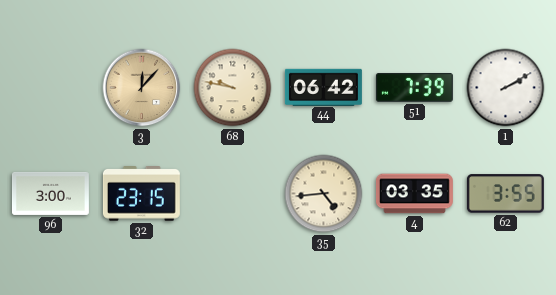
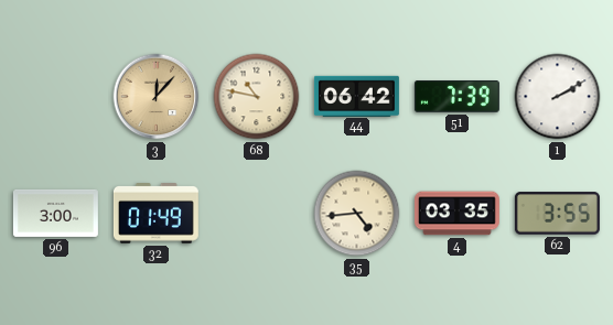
68: 9:47 -> 10:47
32: 23:15 -> 01:49
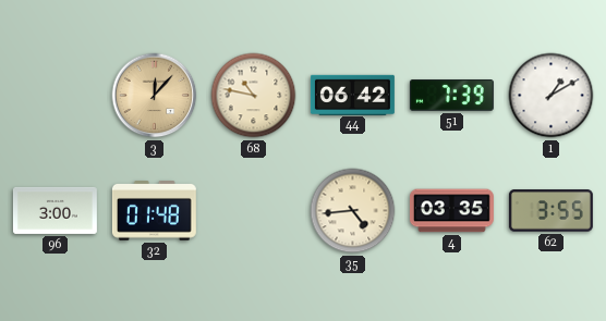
1: 2:10 -> 1:10
32: 01:49 -> 01:48
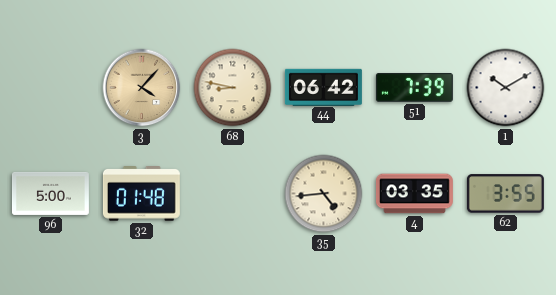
3: 12:07 -> 4:07
68: 10:47 -> 8:47
1: 1:10 -> 10:10
96: 3:00 -> 5:00
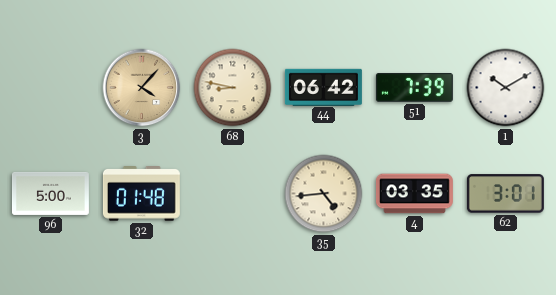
62: 3:55 -> 3:01
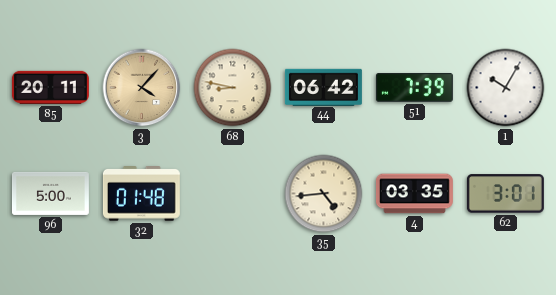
85: none -> 20:11
1: 10:10 -> 10:05
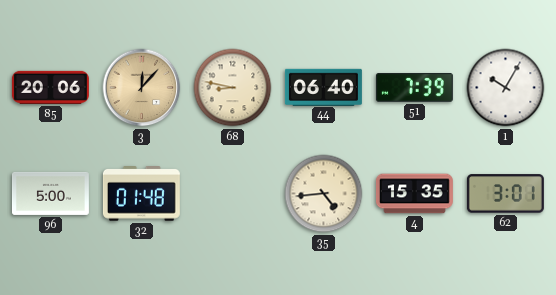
85: 20:11 -> 20:06
3: 4:07 -> 12:07
44: 06:42 -> 06:40
4: 03:35 -> 15:35
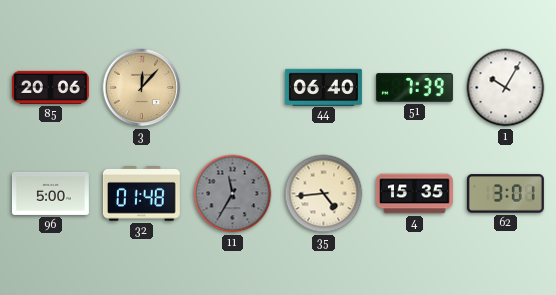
68: 8:47 -> none
11: none -> 11:35
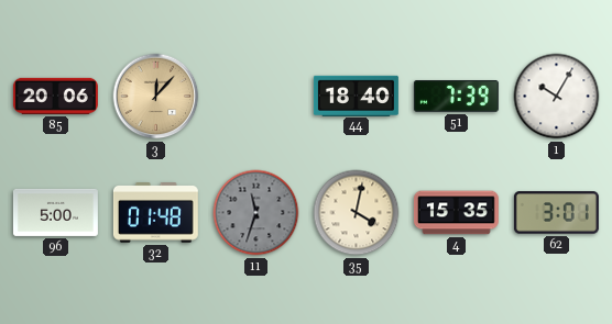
44: 06:40 -> 18:40
11: 11:35 -> 11:33
35: 4:44 -> 4:02
